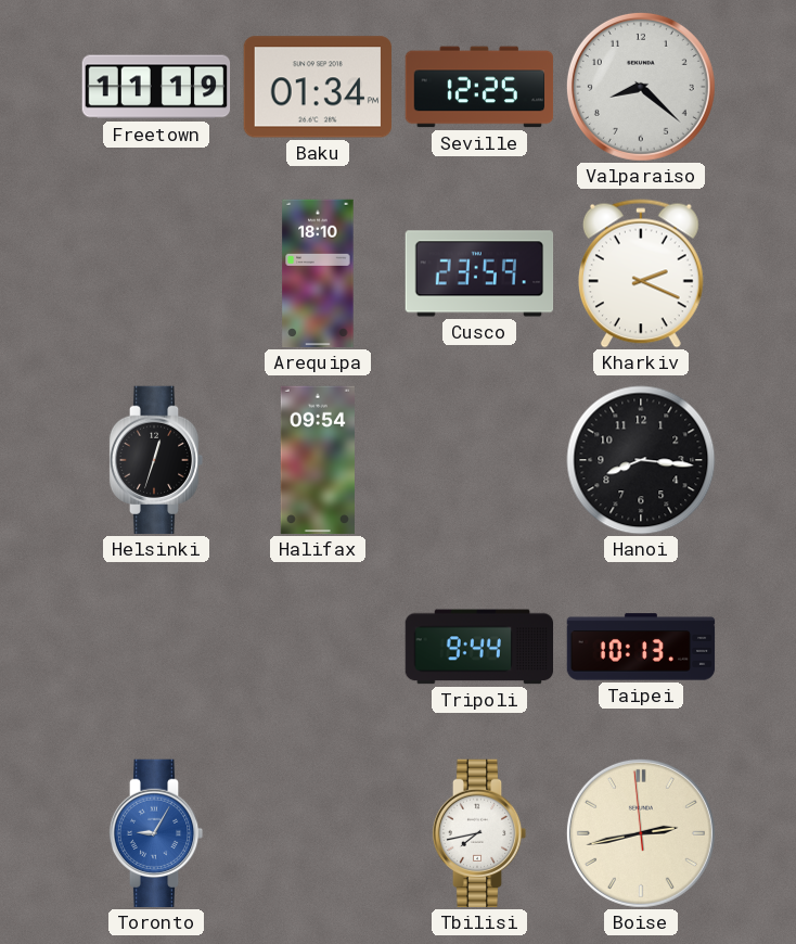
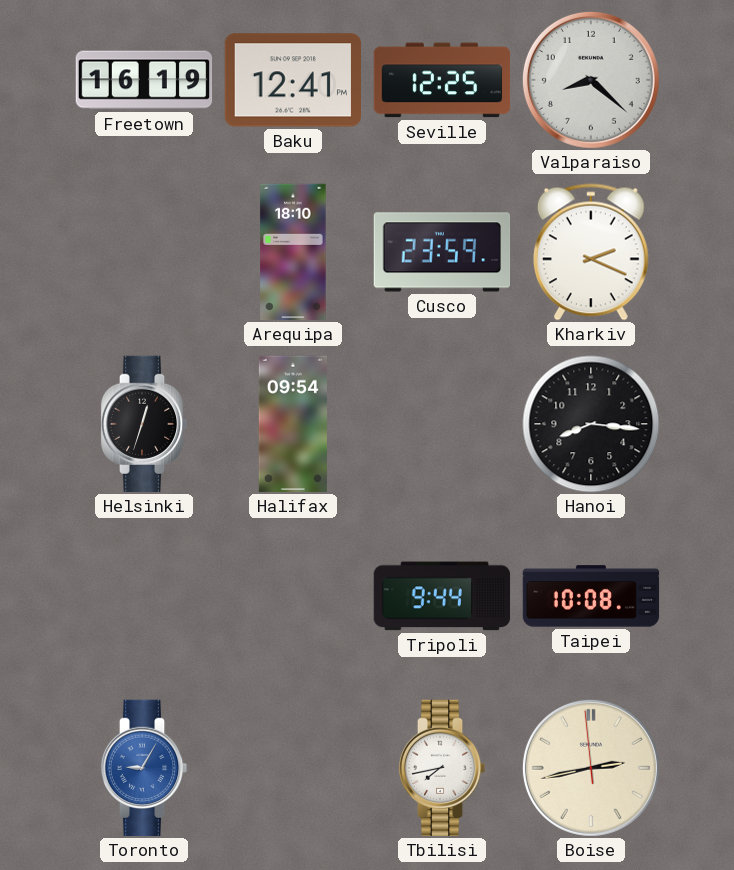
Freetown: 11:19 -> 16:19
Baku: 01:34 -> 12:41
Taipei: 10:13 -> 10:08
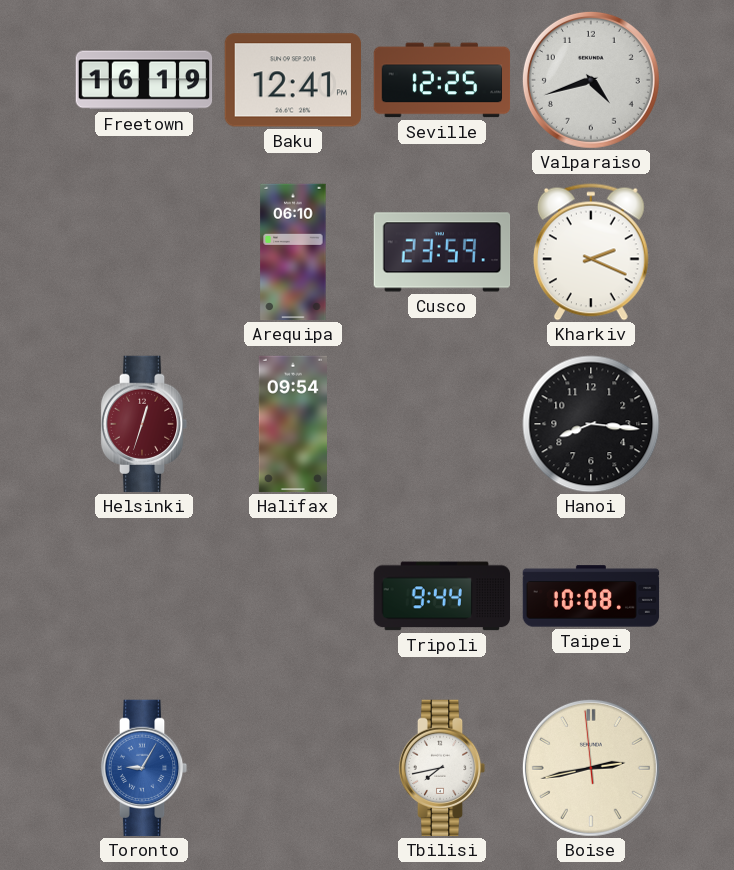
Valparaiso: 8:22 -> 4:42
Arequipa: 18:10 -> 06:10
Helsinki dial: black -> burgundy
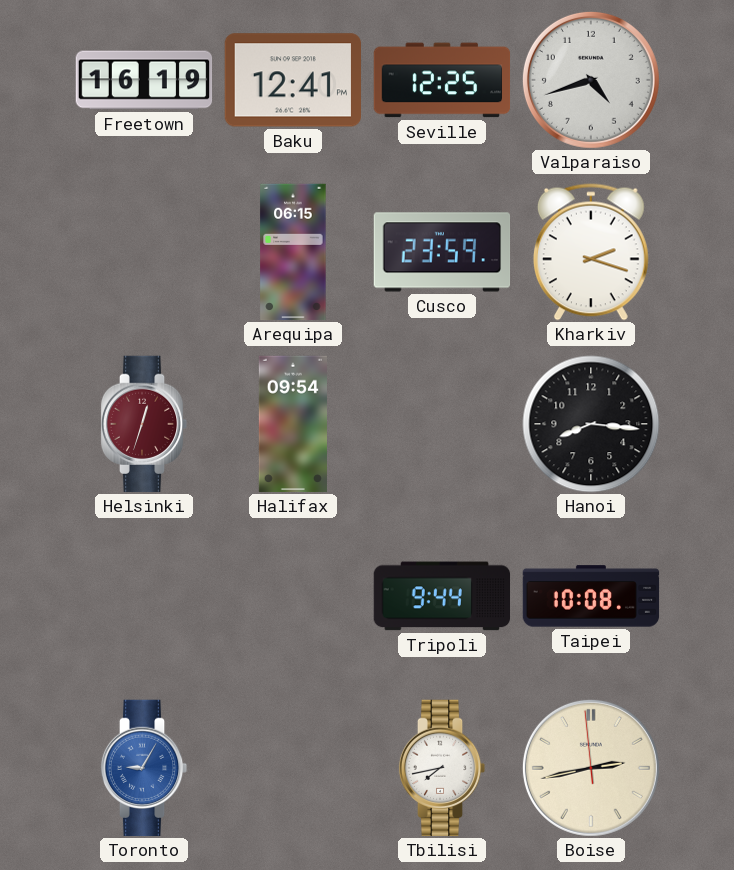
Arequipa: 06:10 -> 06:15
Kharkiv: 2:19 -> 2:18
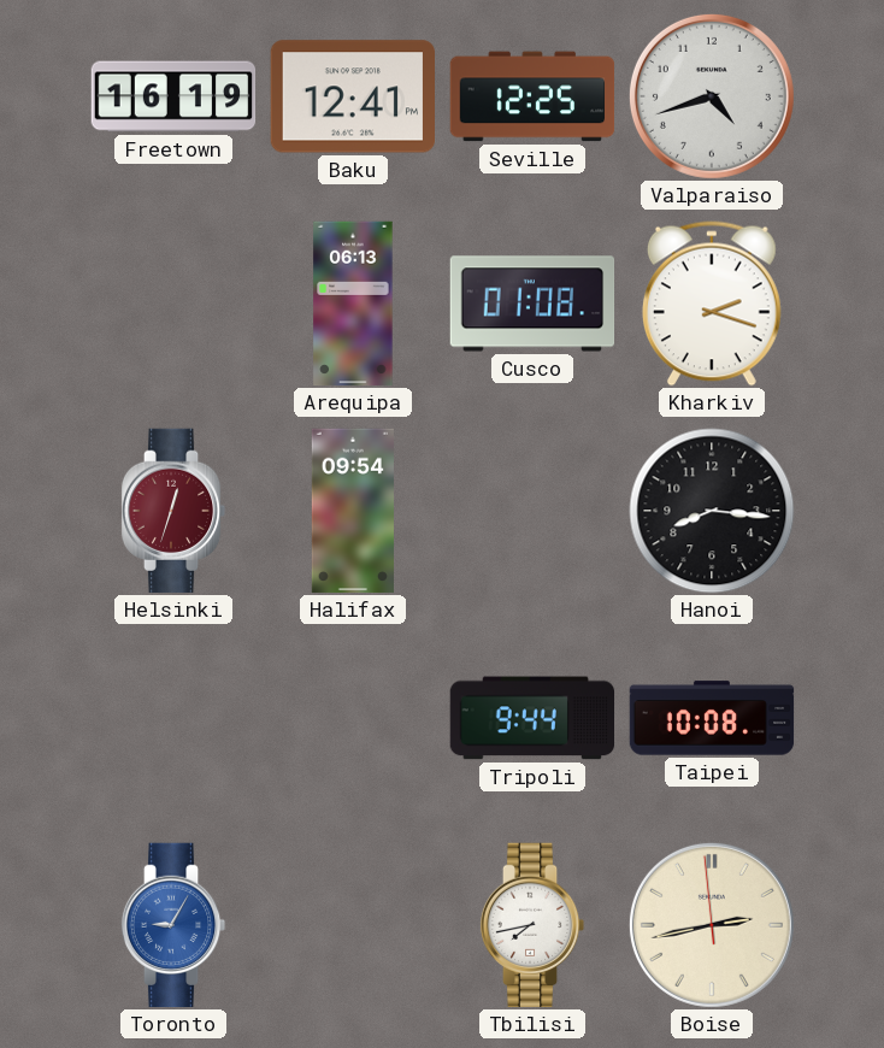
Arequipa: 06:15 -> 06:13
Cusco: 23:59 -> 01:08
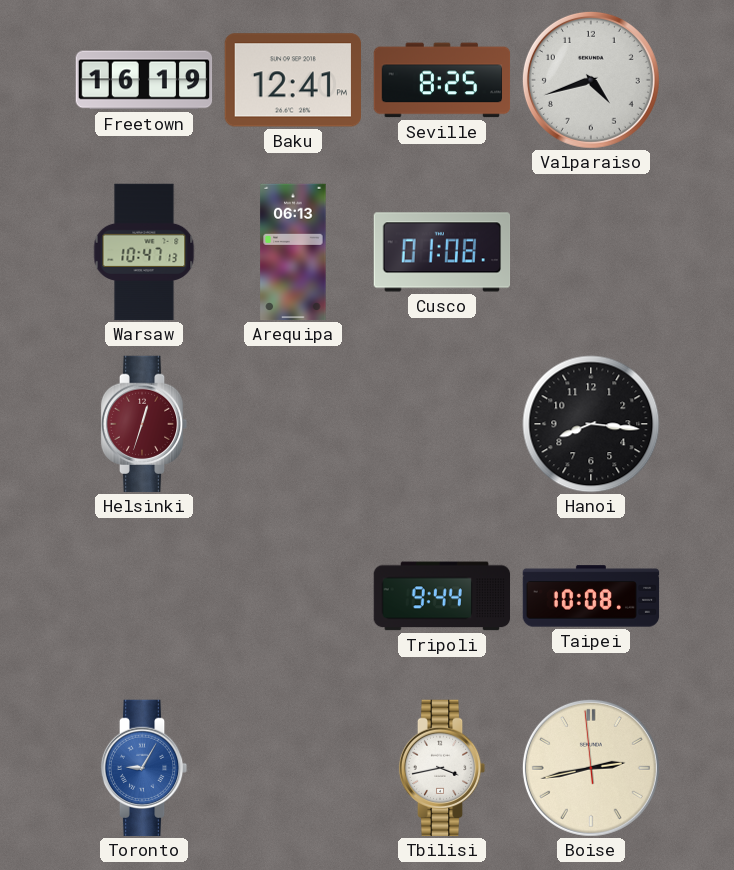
Seville: 12:25 -> 8:25
Warsaw: none -> 10:47
Kharkiv: 2:18 -> none
Halifax: 09:54 -> none
Tbilisi: 7:43 -> 3:43
